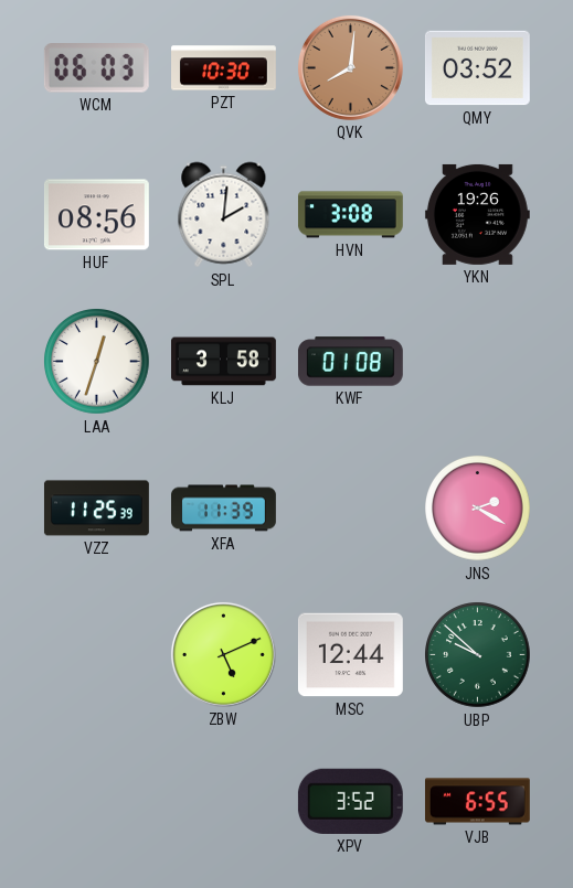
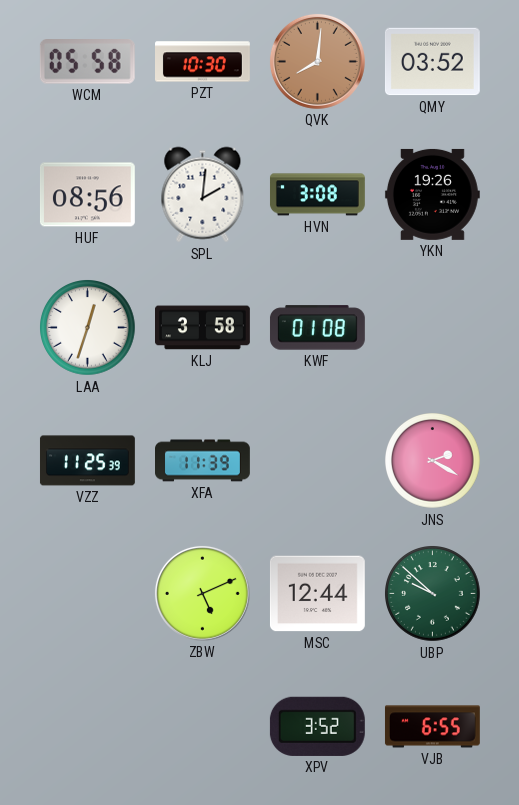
WCM: 06:03 -> 05:58
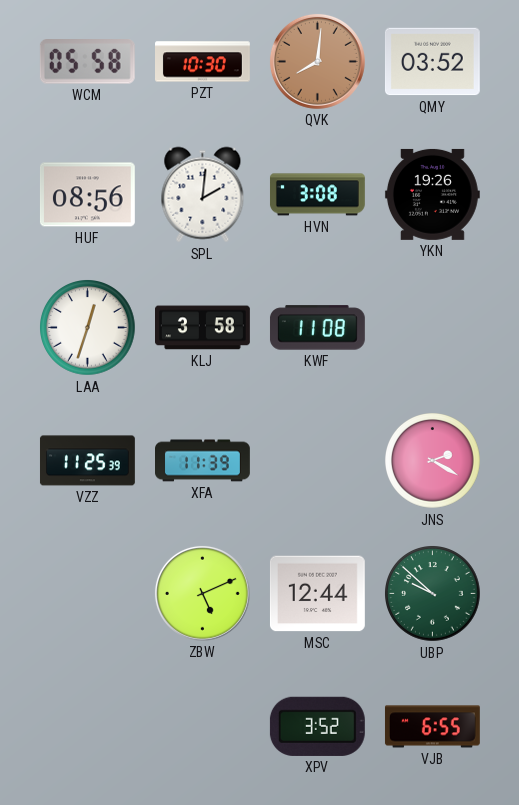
KWF: 01:08 -> 11:08
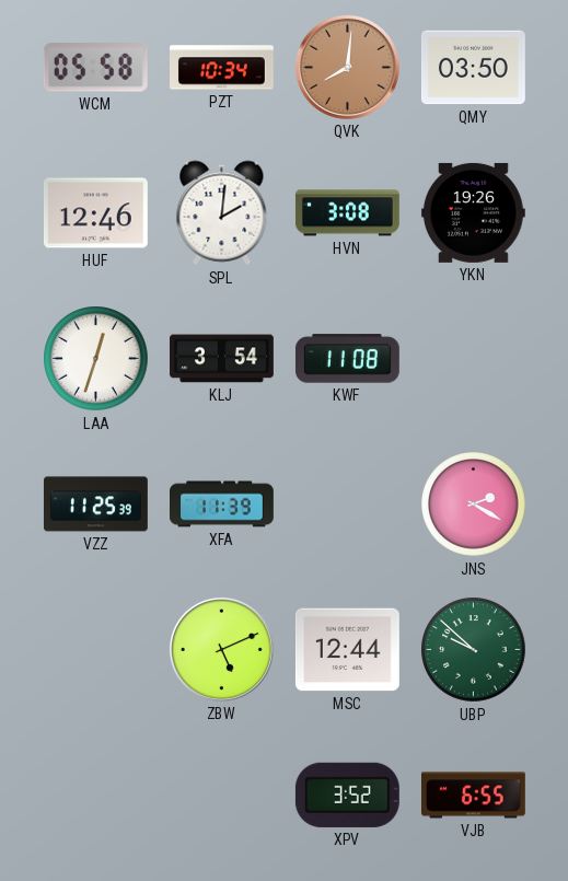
PZT: 10:30 -> 10:34
QMY: 03:52 -> 03:50
HUF: 08:56 -> 12:46
KLJ: 3:58 -> 3:54
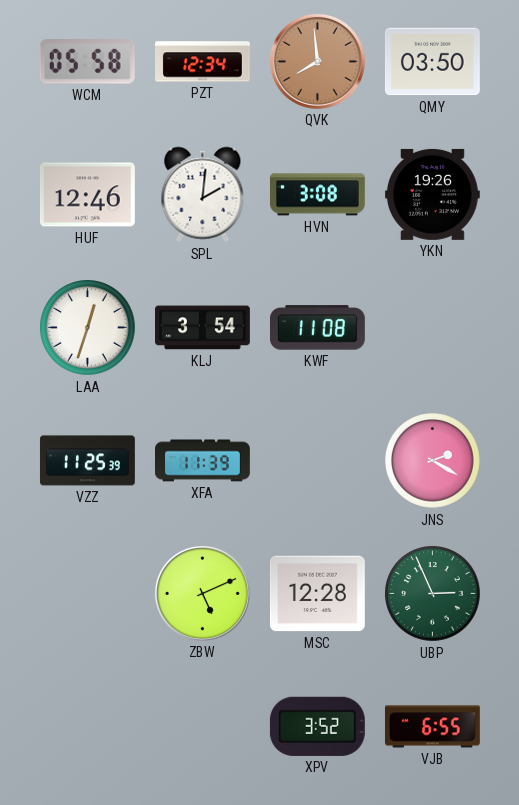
PZT: 10:34 -> 12:34
QVK: 8:01 -> 7:59
MSC: 12:44 -> 12:28
UBP: 9:52 -> 2:56
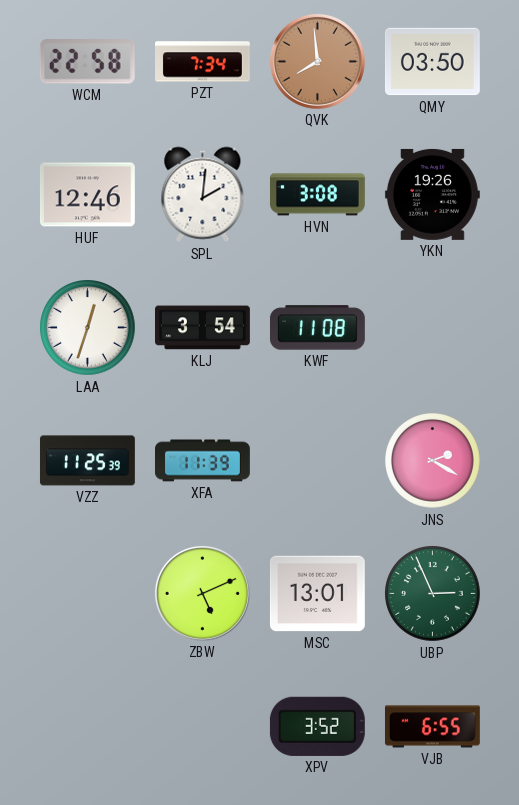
WCM: 05:58 -> 22:58
PZT: 12:34 -> 7:34
MSC: 12:28 -> 13:01
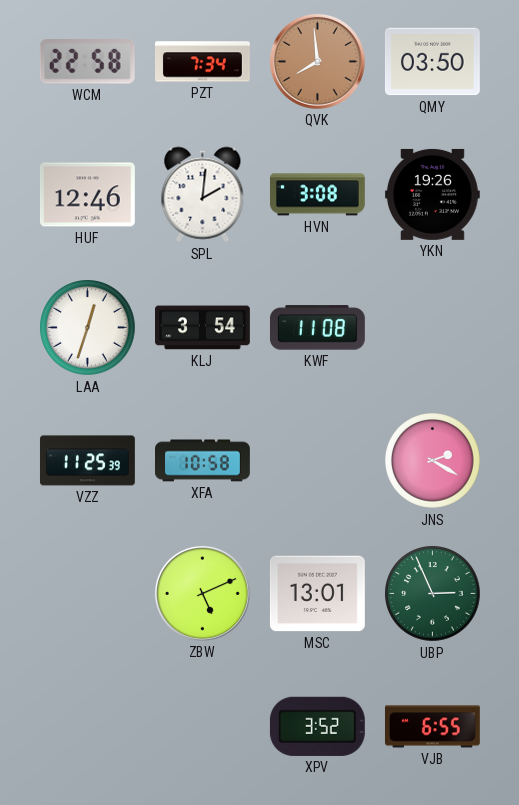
XFA: 11:39 -> 10:58
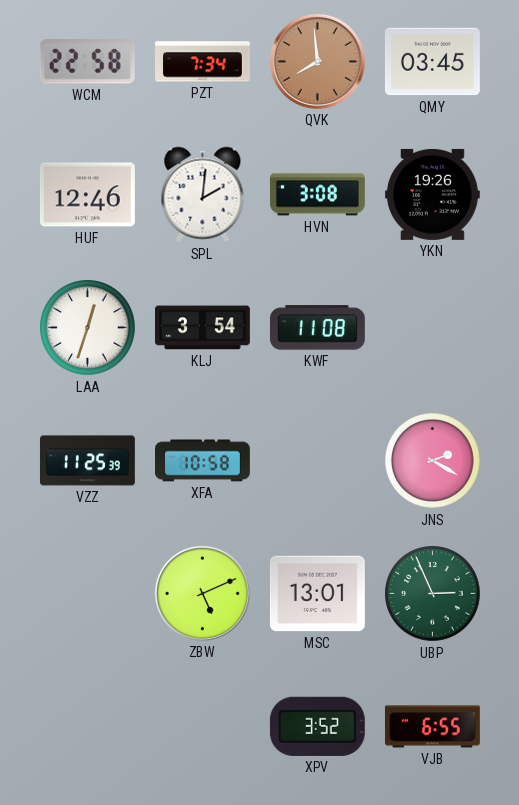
QMY: 03:50 -> 03:45
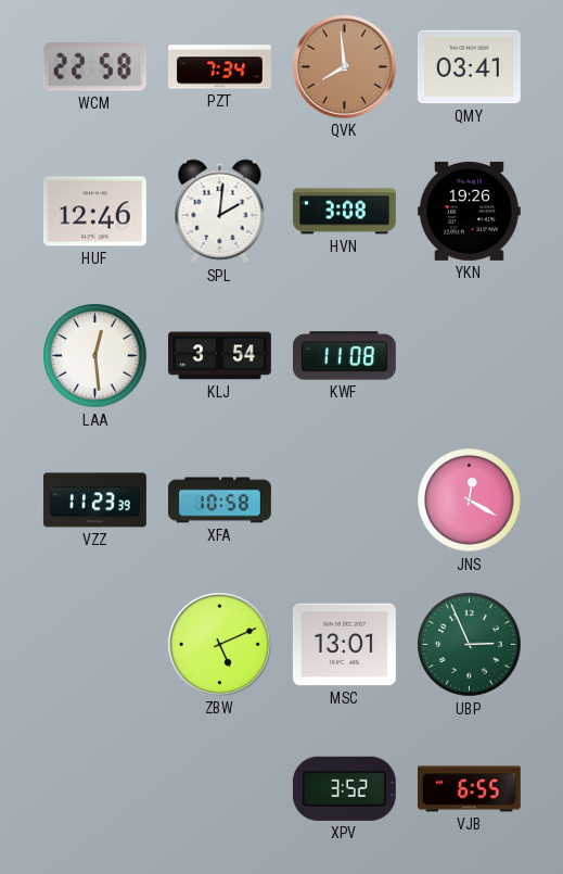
QMY: 03:45 -> 03:41
LAA: 12:33 -> 12:29
VZZ: 11:25 -> 11:23
JNS: 2:20 -> 12:20
